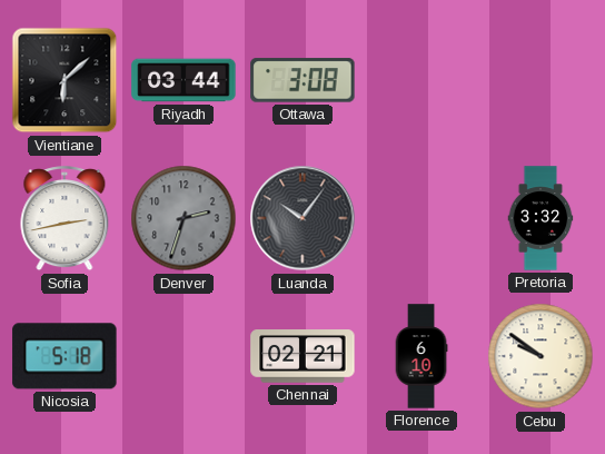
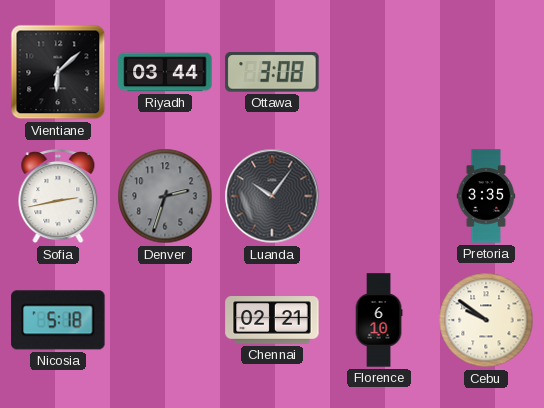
Pretoria: 3:32 -> 3:35
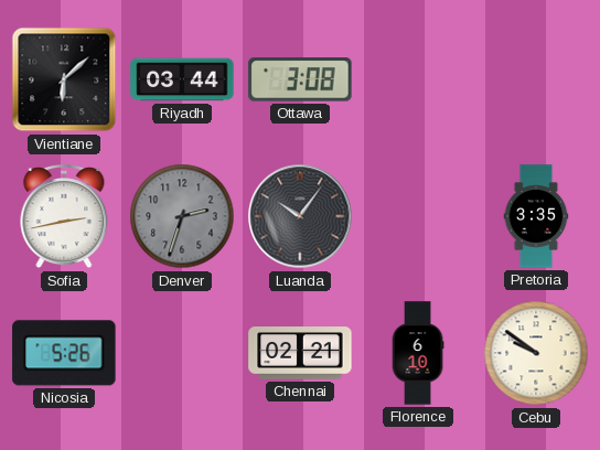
Nicosia: 5:18 -> 5:26
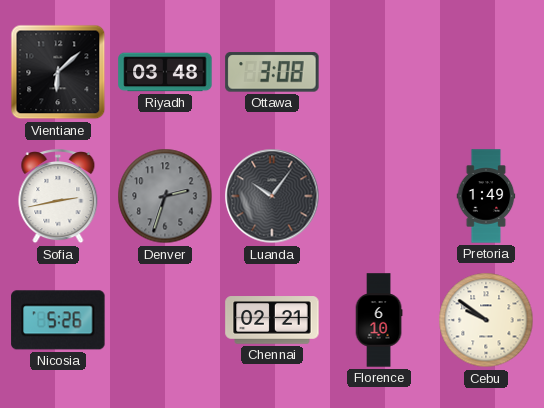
Riyadh: 03:44 -> 03:48
Pretoria: 3:35 -> 1:49
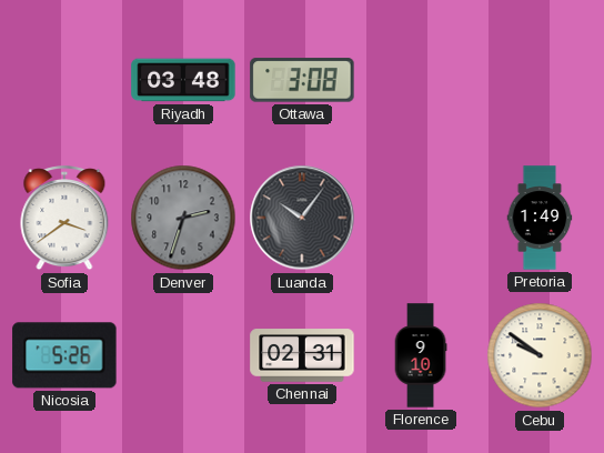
Vientiane: 6:08 -> none
Sofia: 2:43 -> 3:39
Chennai: 02:21 -> 02:31
Florence: 6:10 -> 9:10
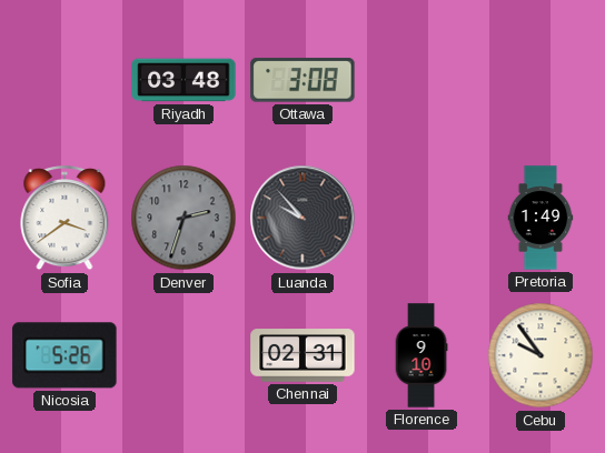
Luanda: 10:06 -> 9:53
Cebu: 9:51 -> 9:54
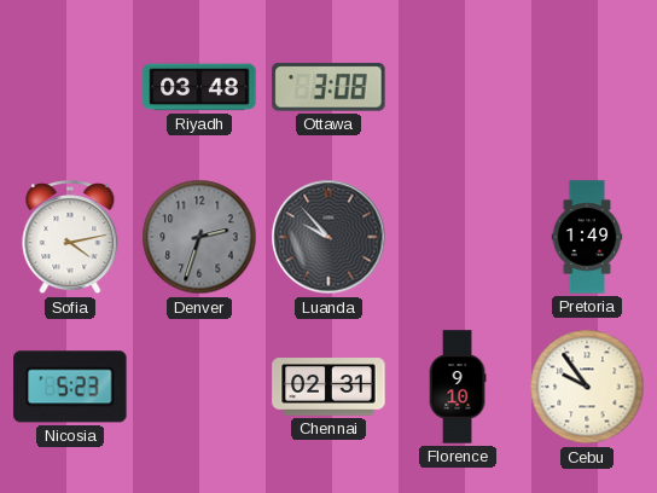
Sofia: 3:39 -> 4:13
Nicosia: 5:26 -> 5:23
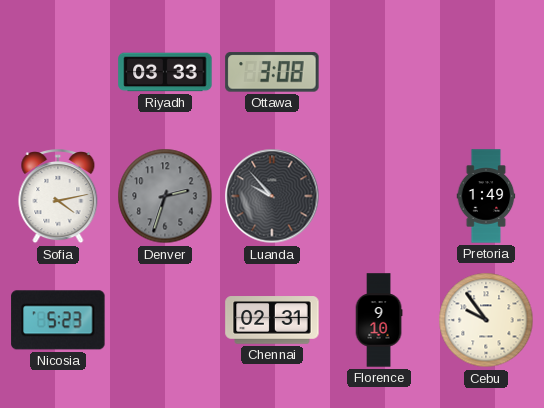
Riyadh: 03:48 -> 03:33
